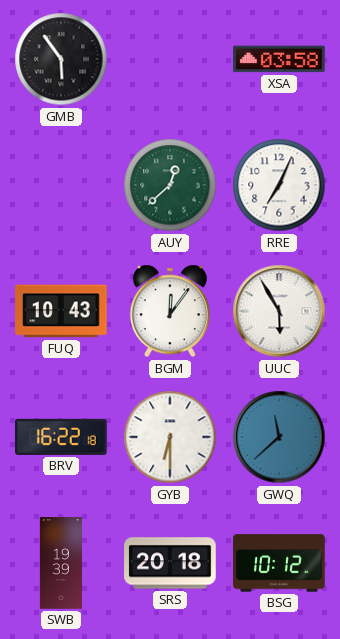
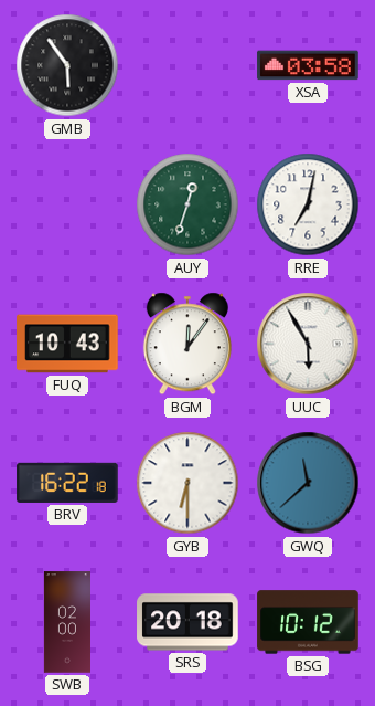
AUY: 12:38 -> 12:33
RRE: 7:04 -> 7:02
SWB: 19:39 -> 02:00
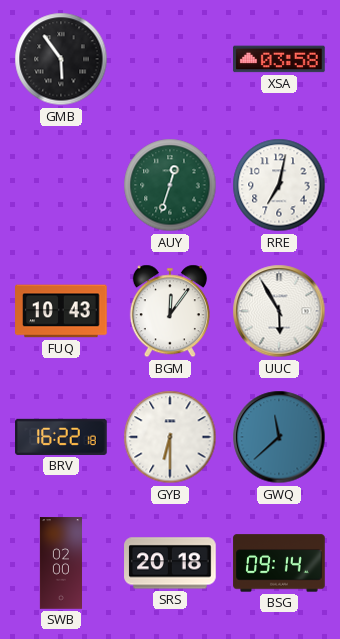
BSG: 10:12 -> 09:14
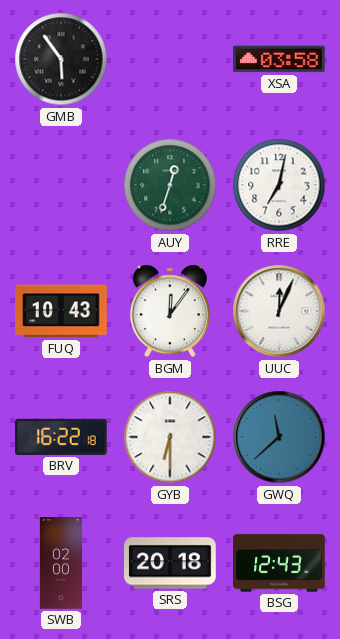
UUC: 5:55 -> 12:04
BSG: 09:14 -> 12:43
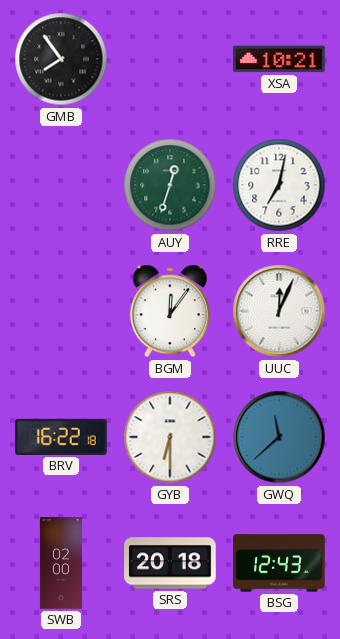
GMB: 5:54 -> 7:54
XSA: 03:58 -> 10:21
FUQ: 10:43 -> none
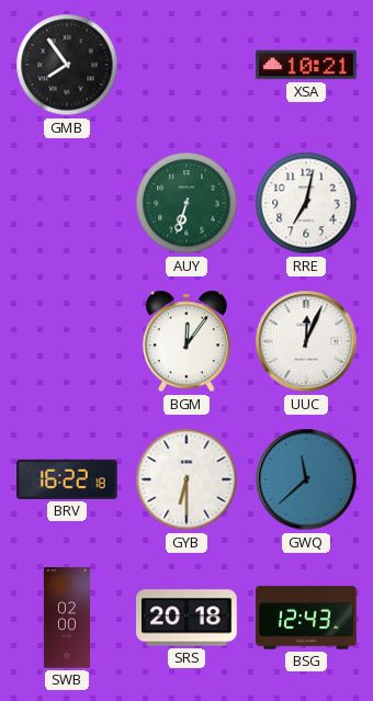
AUY: 12:33 -> 6:33
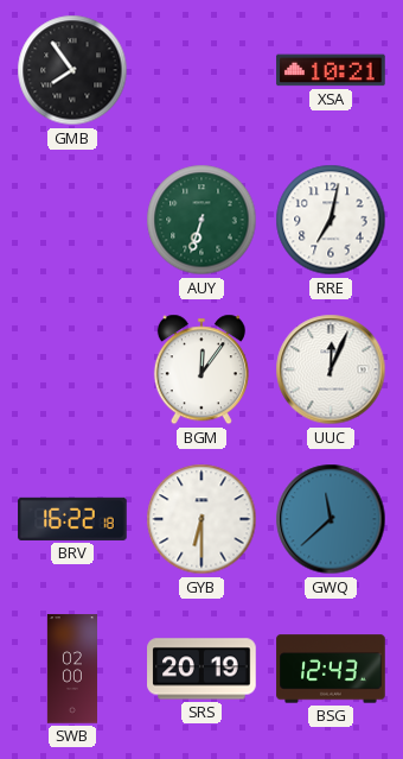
SRS: 20:18 -> 20:19
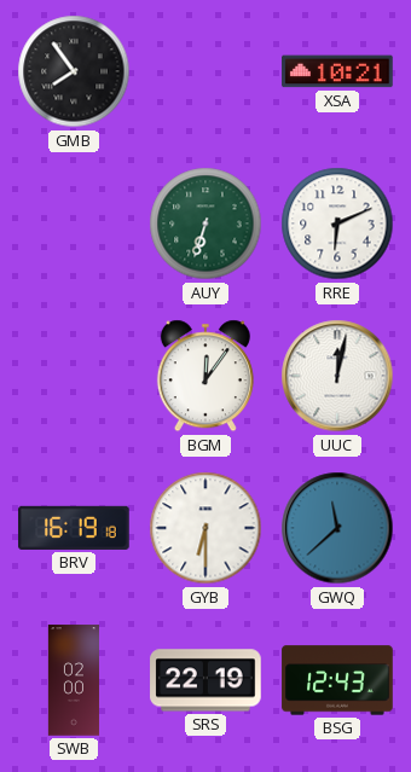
RRE: 7:02 -> 6:11
UUC: 12:04 -> 12:02
BRV: 16:22 -> 16:19
SRS: 20:19 -> 22:19
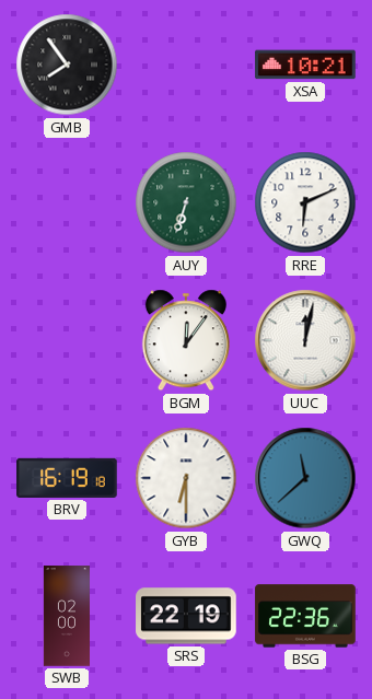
BSG: 12:43 -> 22:36
